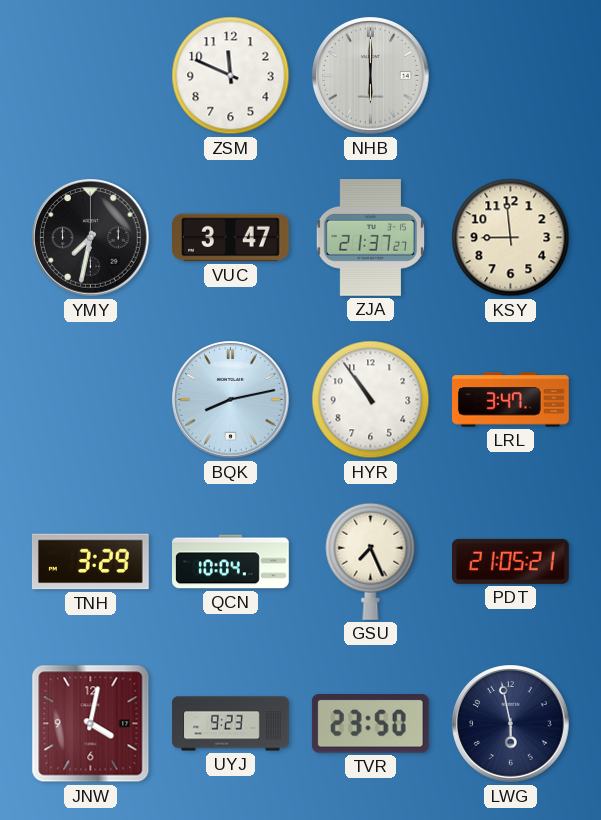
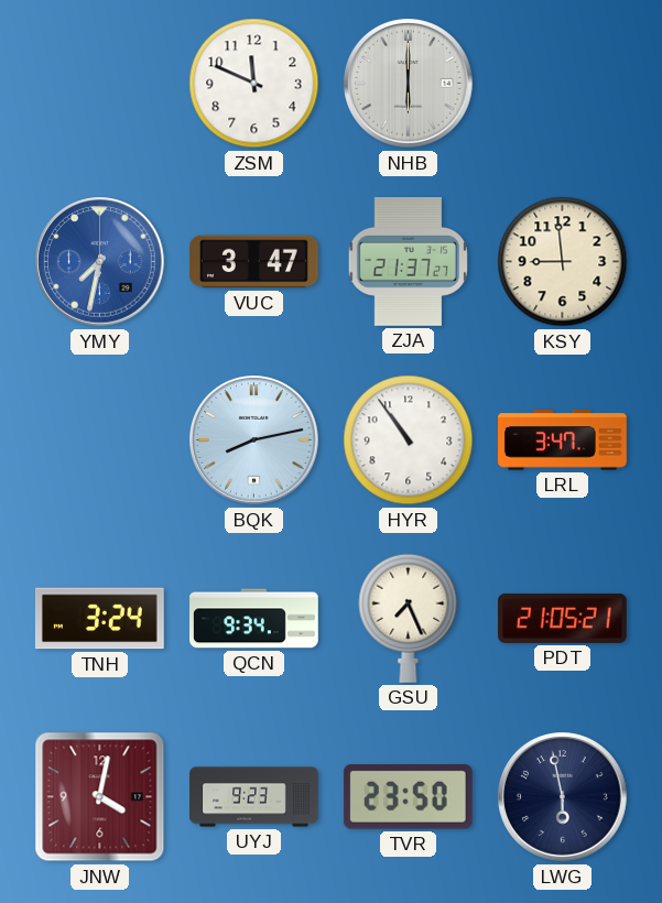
YMY dial: black -> blue
TNH: 3:29 -> 3:24
QCN: 10:04 -> 9:34
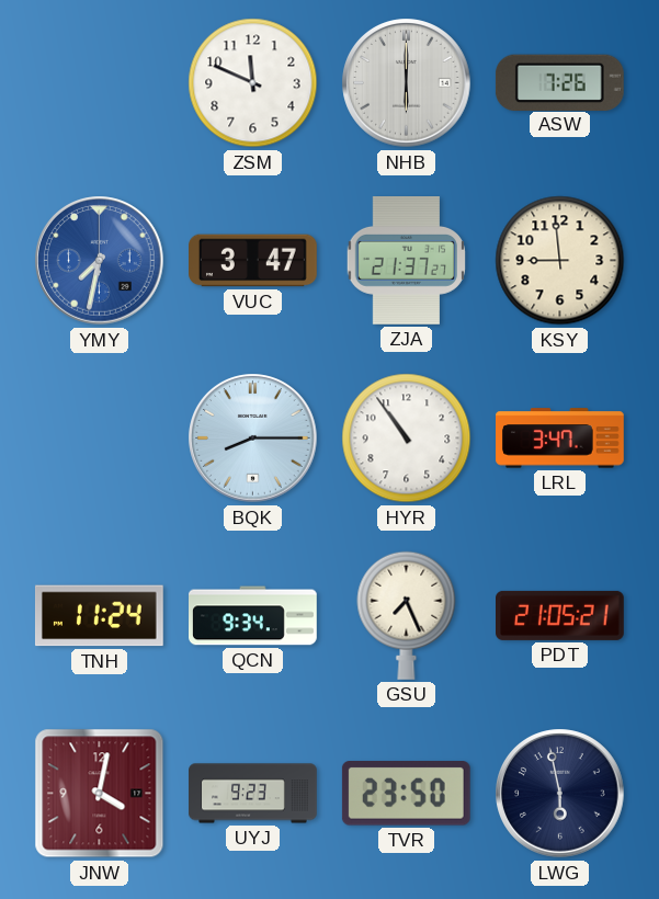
ASW: none -> 7:26
BQK: 8:13 -> 8:15
TNH: 3:24 -> 11:24
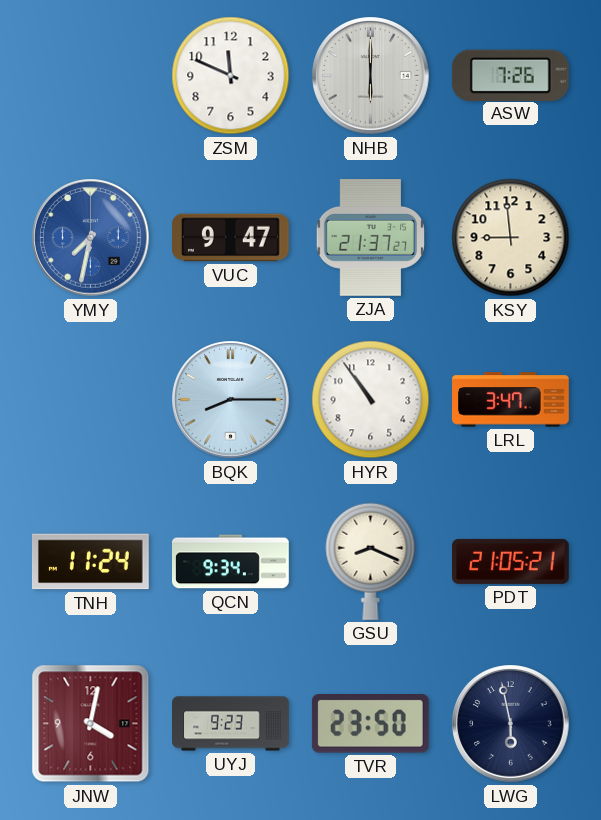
VUC: 3:47 -> 9:47
GSU: 7:26 -> 8:19
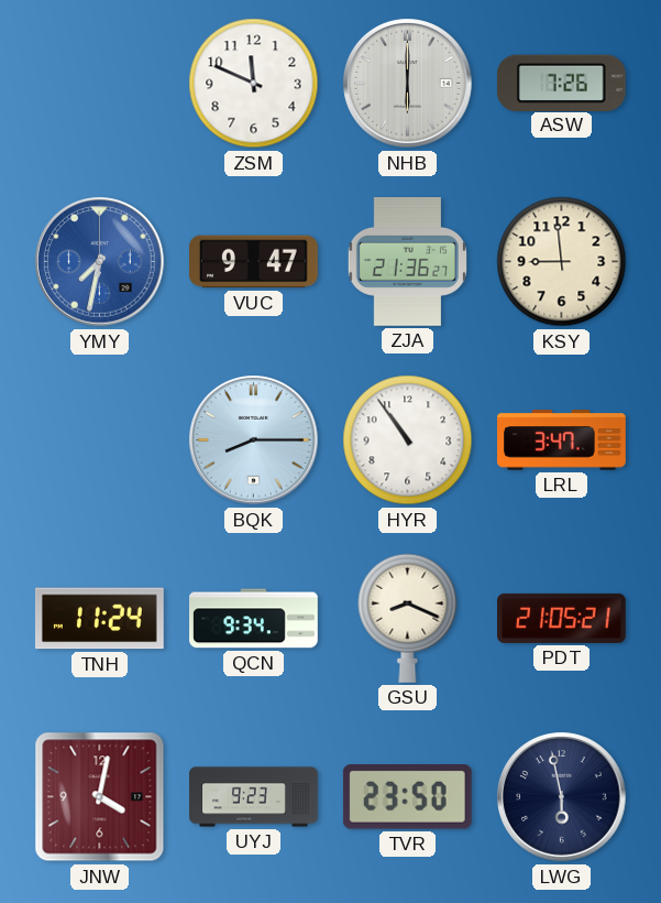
ZJA: 21:37 -> 21:36
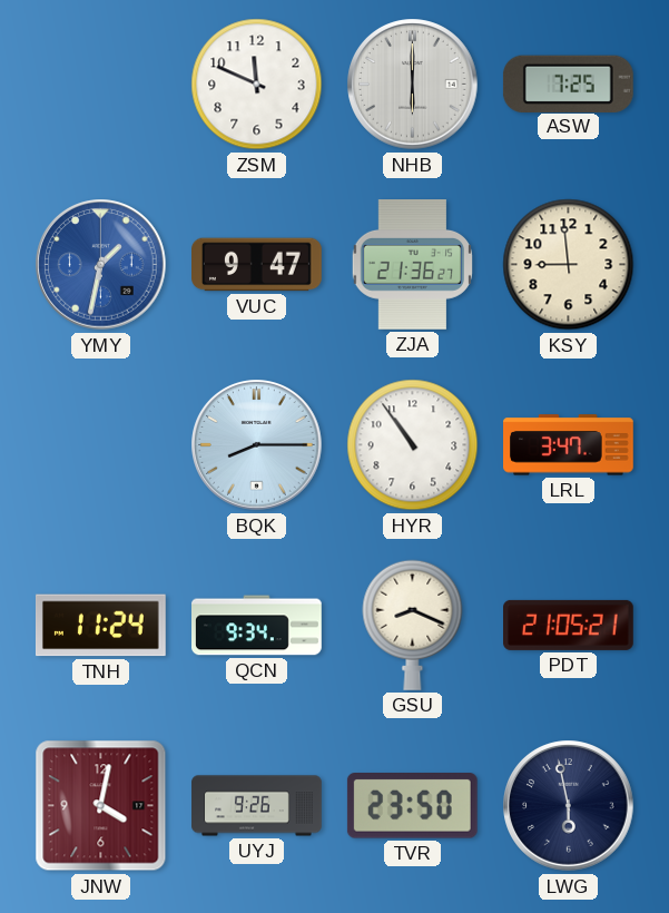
ASW: 7:26 -> 7:25
YMY: 7:32 -> 1:32
UYJ: 9:23 -> 9:26
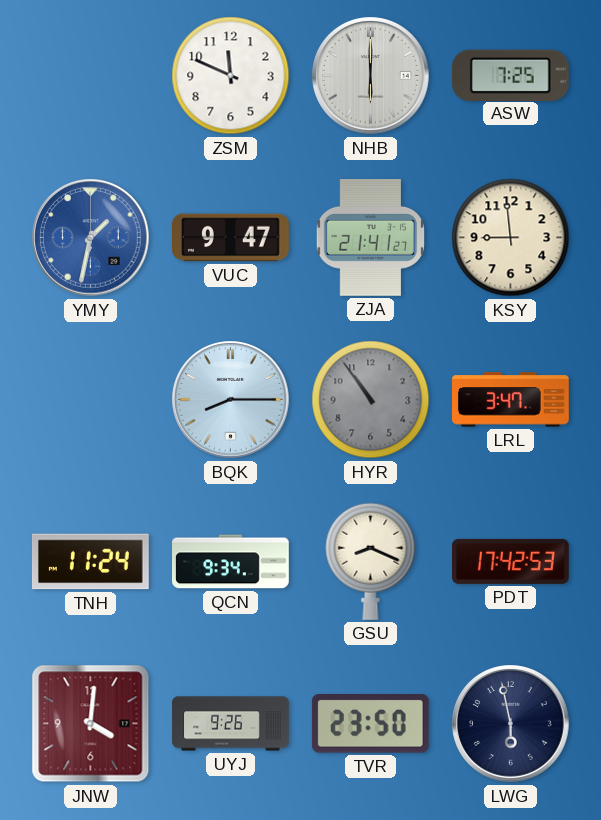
ZJA: 21:36 -> 21:41
HYR dial: white -> grey
PDT: 21:05 -> 17:42
JNW: 4:02 -> 4:01
